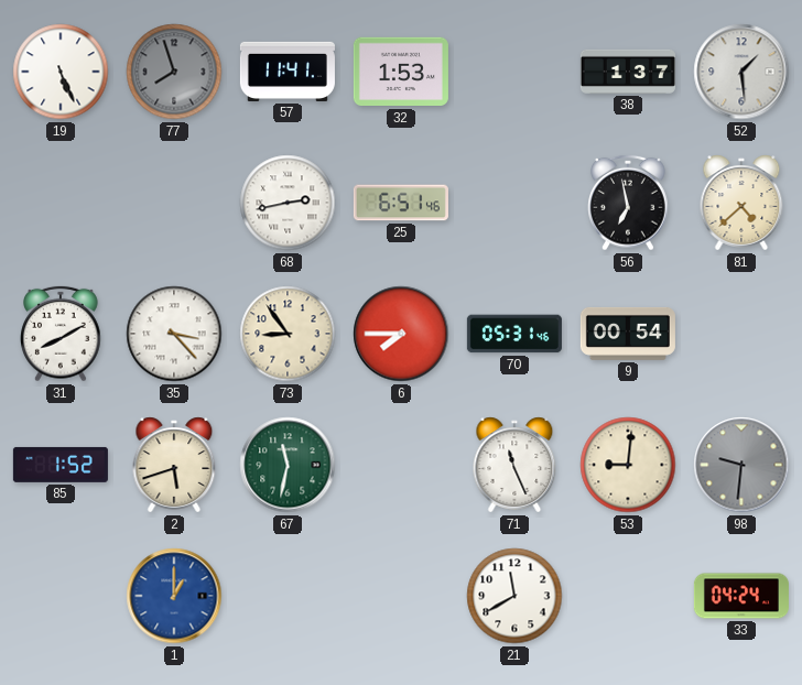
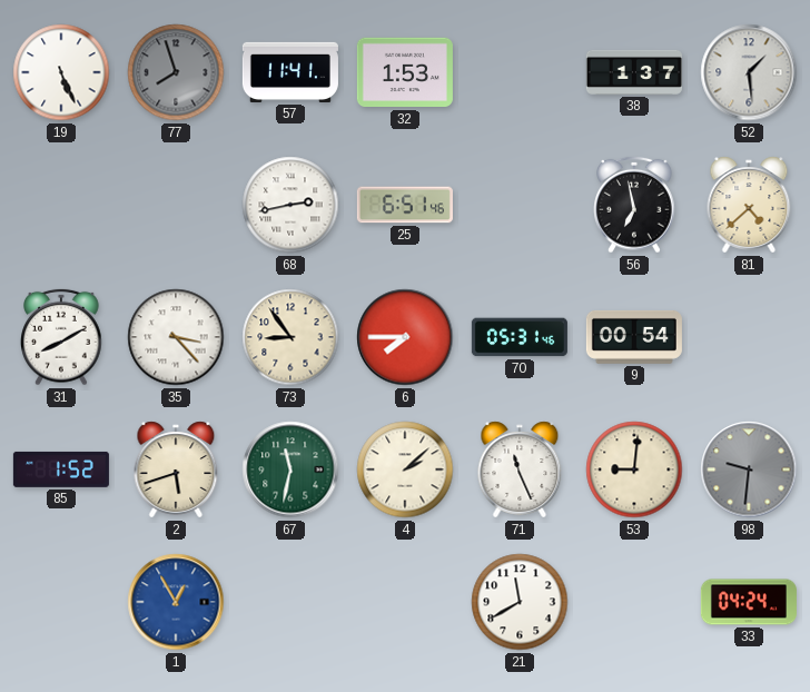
4: none -> 2:08
1: 1:00 -> 12:55
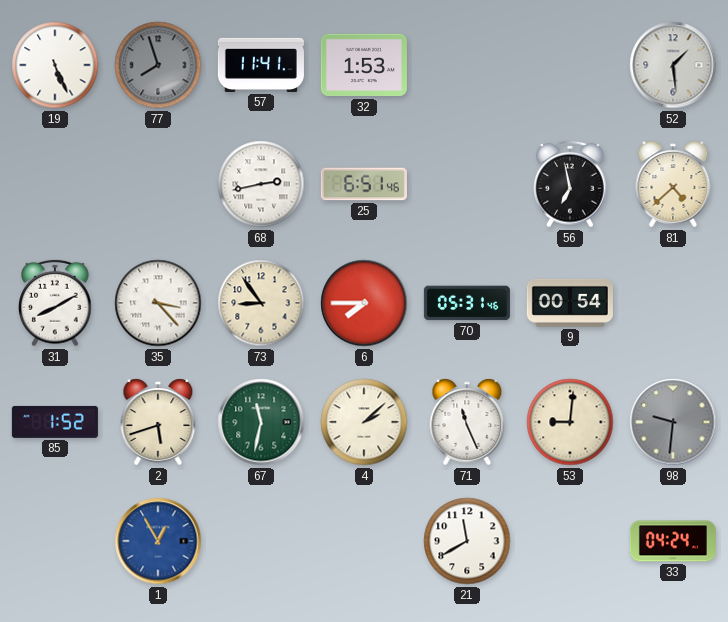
38: 1:37 -> none
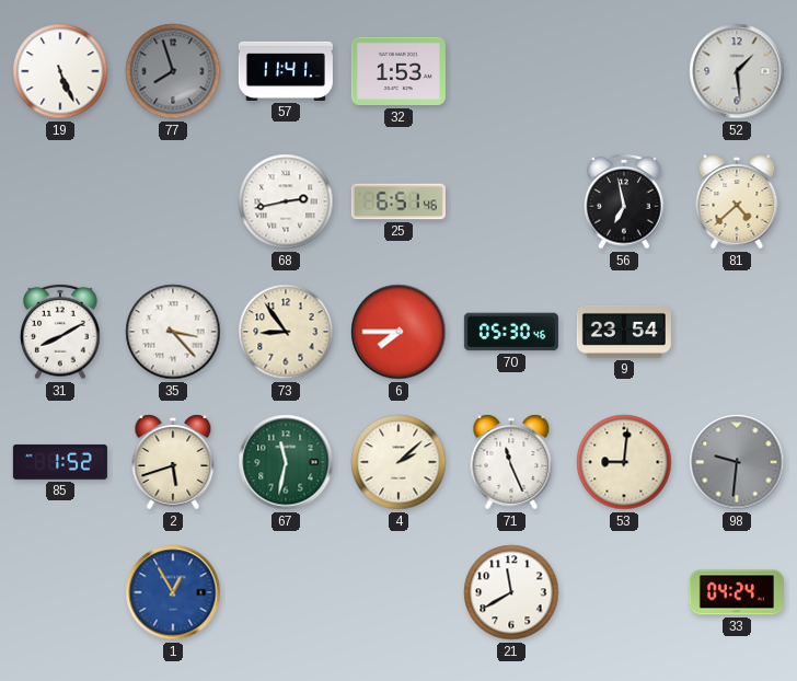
70: 05:31 -> 05:30
9: 00:54 -> 23:54
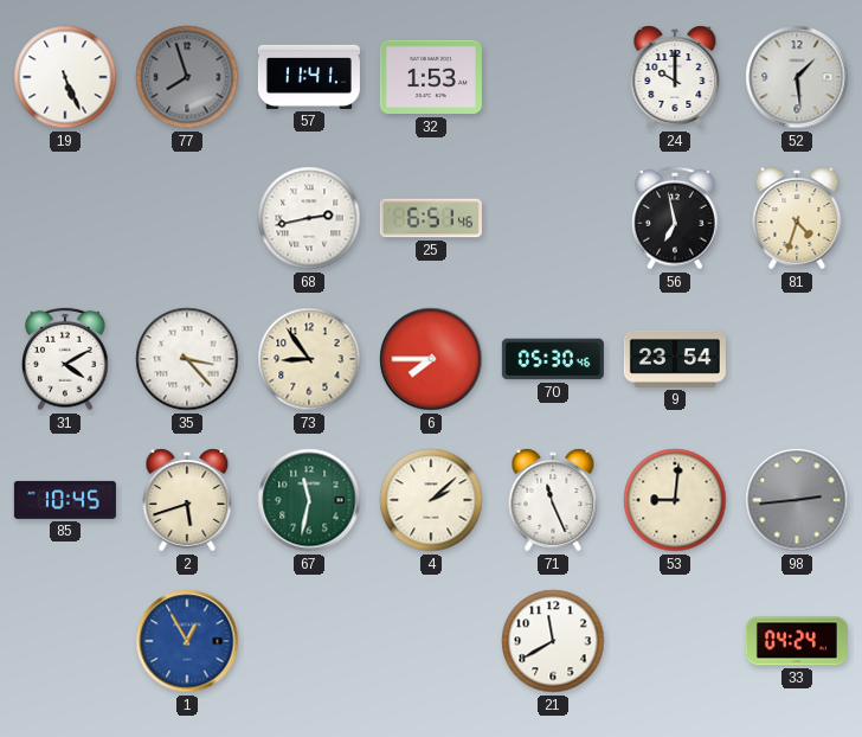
24: none -> 10:00
81: 4:38 -> 4:33
31: 8:10 -> 4:10
85: 1:52 -> 10:45
98: 9:31 -> 2:44
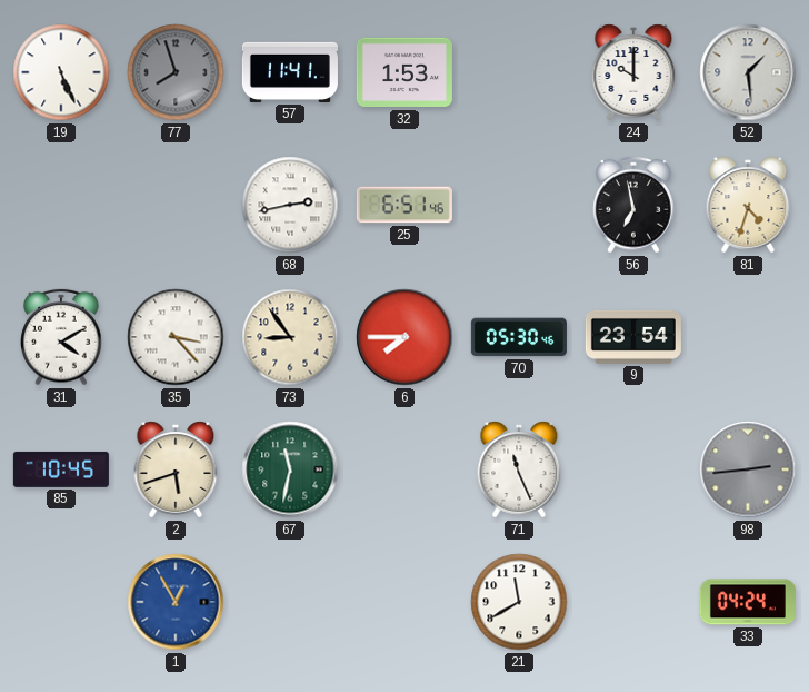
4: 2:08 -> none
53: 9:01 -> none
